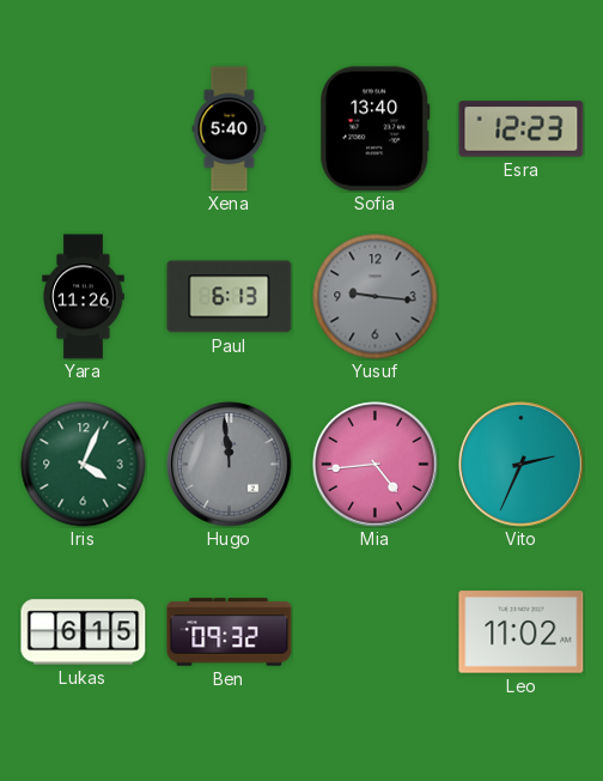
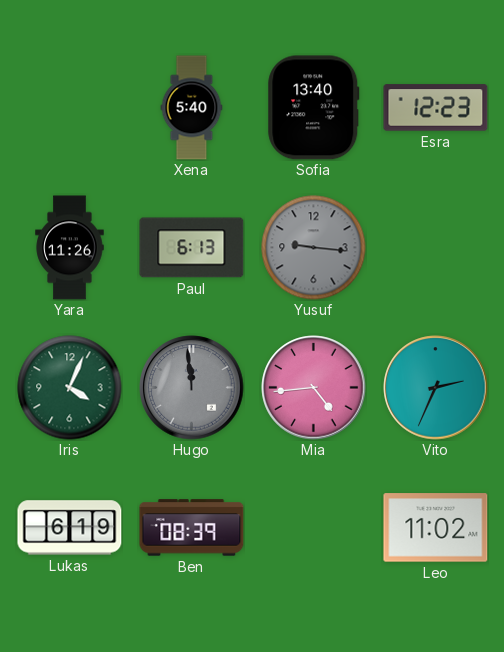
Lukas: 6:15 -> 6:19
Ben: 09:32 -> 08:39
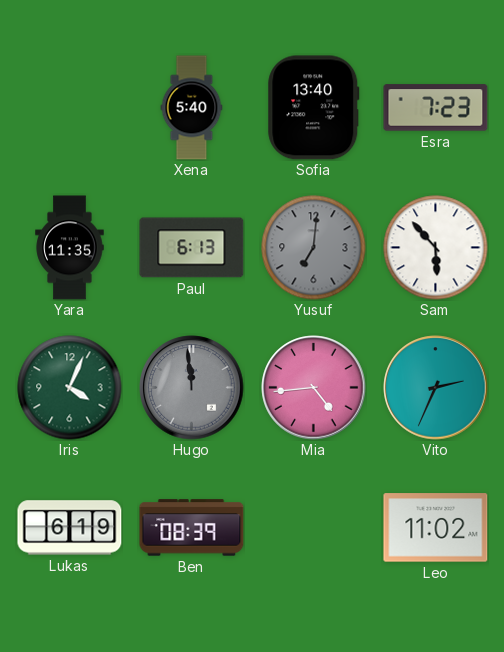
Esra: 12:23 -> 7:23
Yara: 11:26 -> 11:35
Yusuf: 9:16 -> 7:01
Sam: none -> 5:53
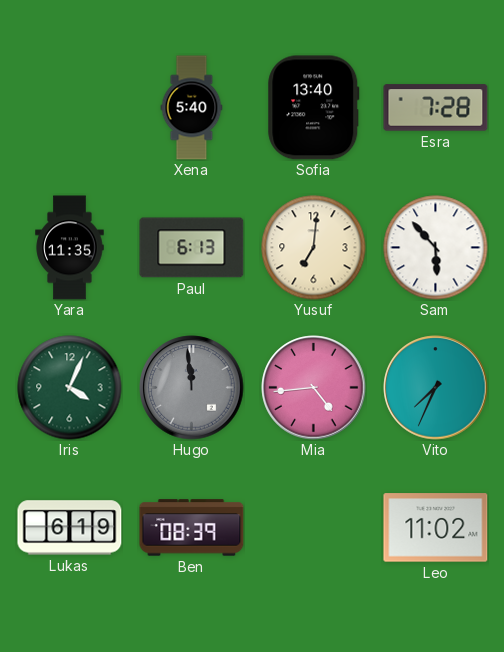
Esra: 7:23 -> 7:28
Yusuf dial: grey -> cream
Vito: 2:34 -> 7:34
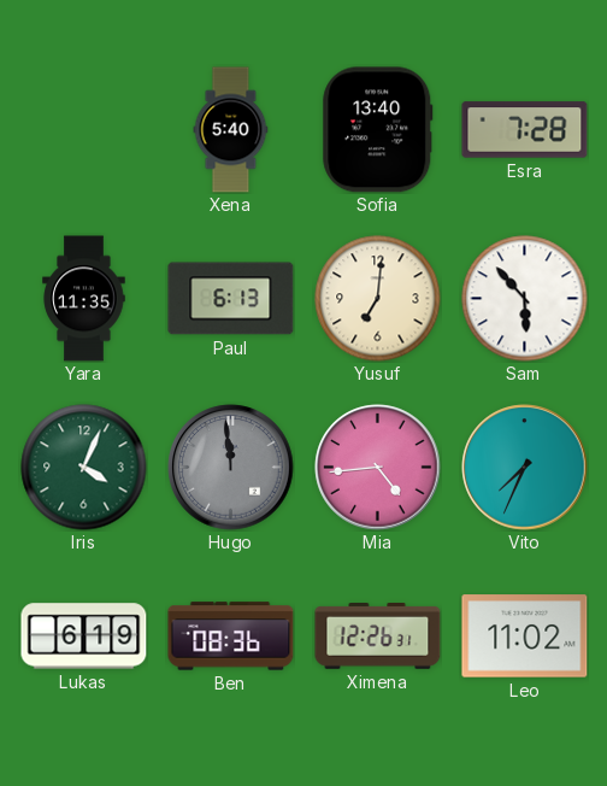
Ben: 08:39 -> 08:36
Ximena: none -> 12:26
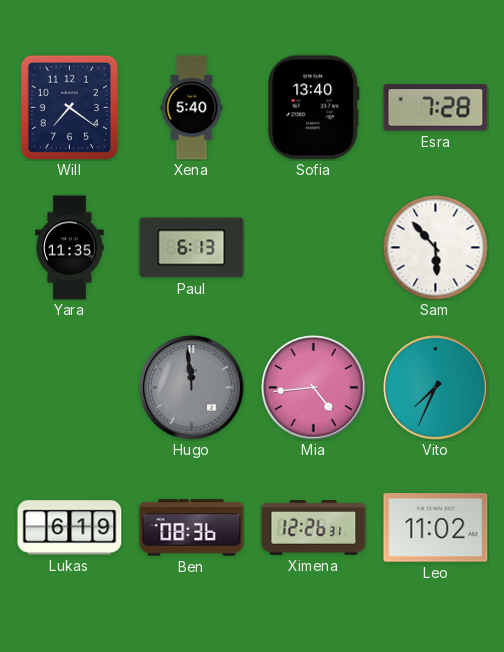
Will: none -> 7:21
Yusuf: 7:01 -> none
Iris: 4:04 -> none
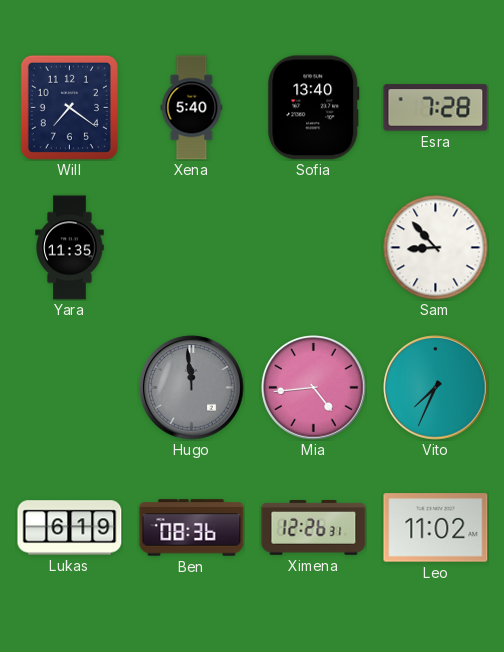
Paul: 6:13 -> none
Sam: 5:53 -> 8:53
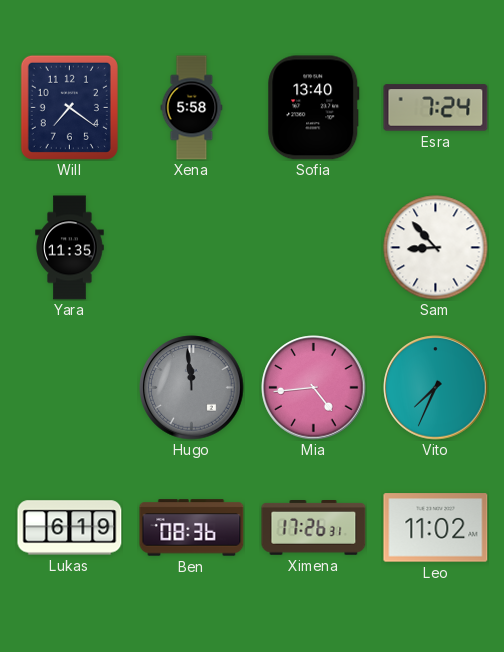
Xena: 5:40 -> 5:58
Esra: 7:28 -> 7:24
Ximena: 12:26 -> 17:26
